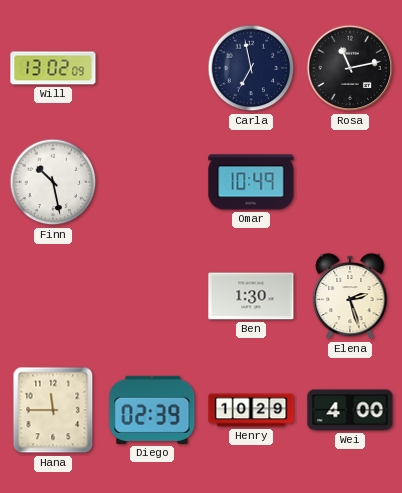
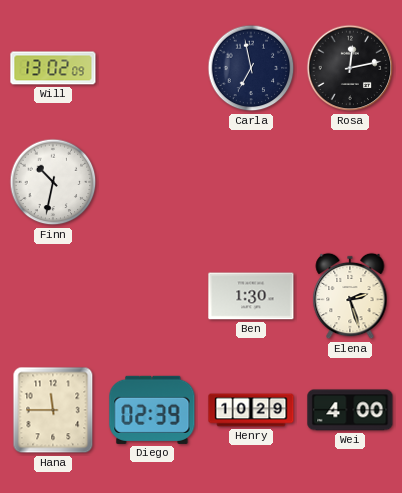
Rosa: 11:13 -> 12:13
Finn: 10:28 -> 10:32
Omar: 10:49 -> none
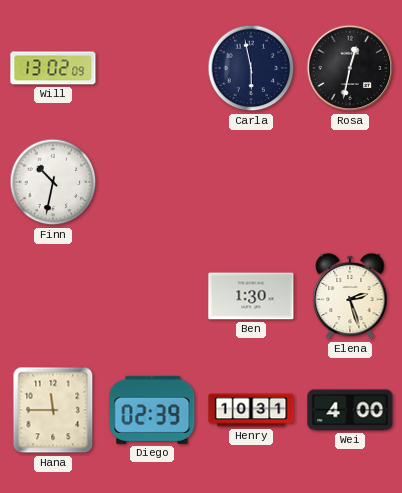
Carla: 6:58 -> 5:58
Rosa: 12:13 -> 12:32
Henry: 10:29 -> 10:31
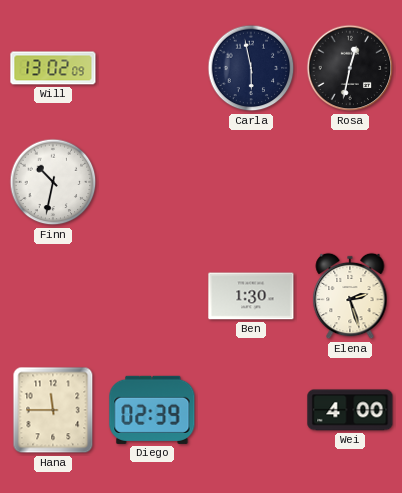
Henry: 10:31 -> none
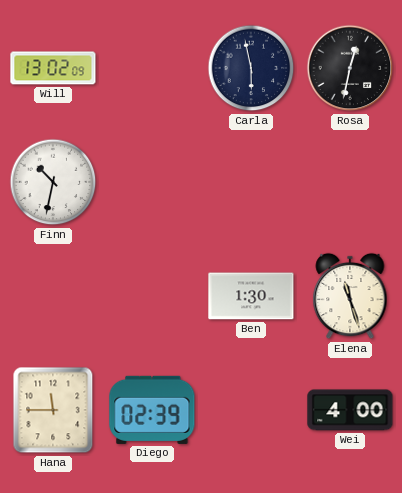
Elena: 2:27 -> 11:27
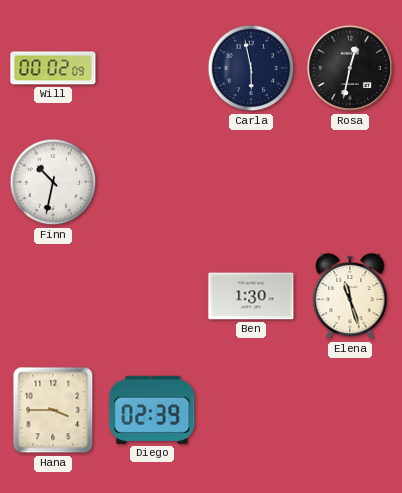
Will: 13:02 -> 00:02
Hana: 11:45 -> 3:45
Wei: 4:00 -> none
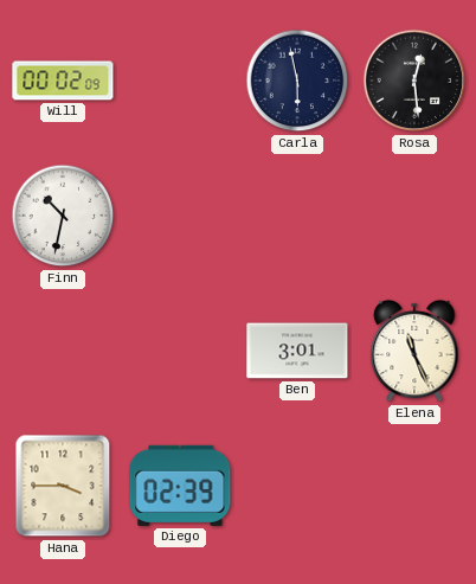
Rosa: 12:32 -> 12:29
Ben: 1:30 -> 3:01
Elena: 11:27 -> 11:26
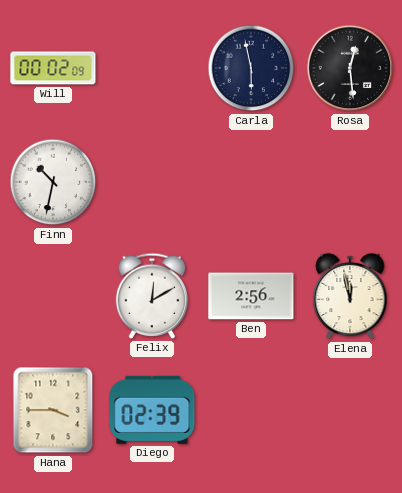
Felix: none -> 12:10
Ben: 3:01 -> 2:56
Elena: 11:26 -> 11:58
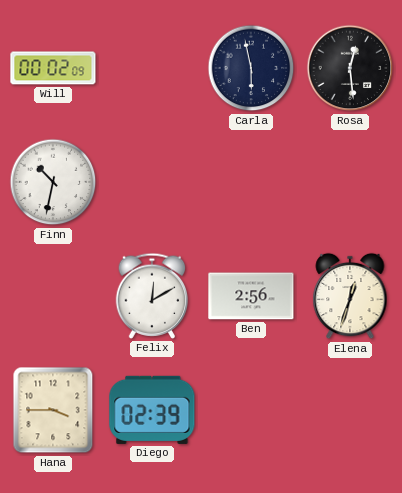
Elena: 11:58 -> 12:33
